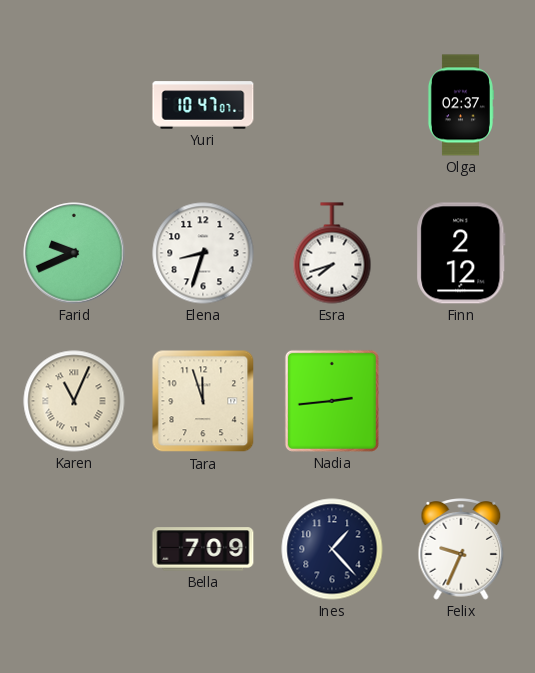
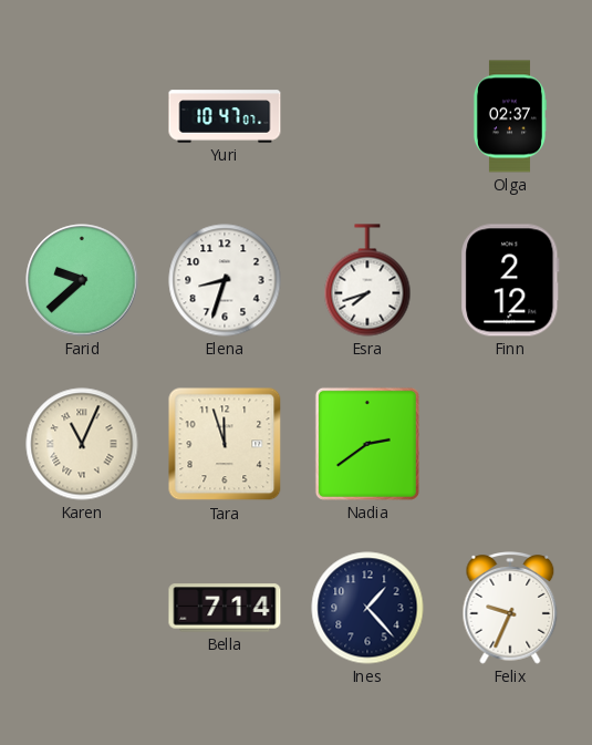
Farid: 9:41 -> 9:38
Nadia: 2:44 -> 2:39
Bella: 7:09 -> 7:14
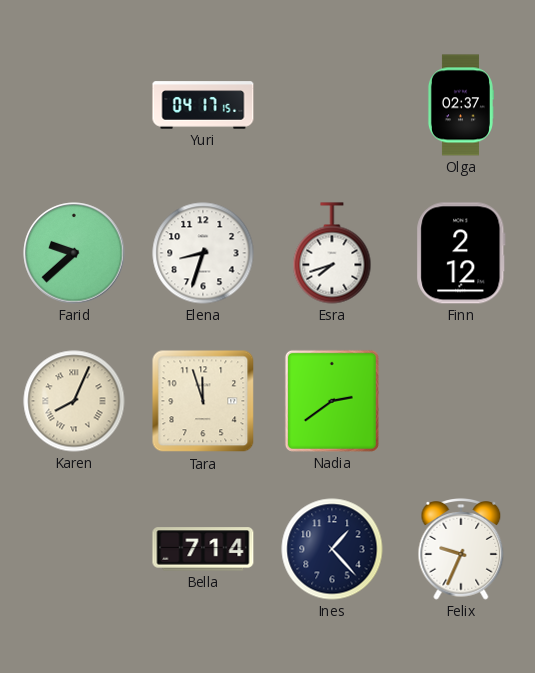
Yuri: 10:47 -> 04:17
Karen: 11:04 -> 8:04
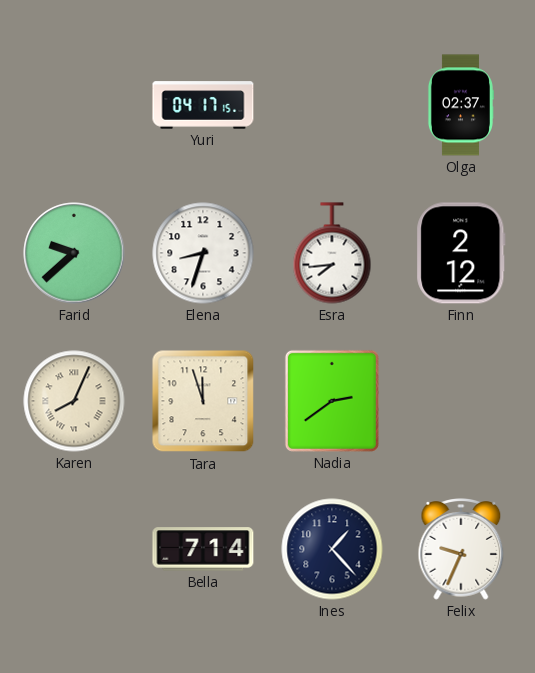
Esra: 7:42 -> 7:44
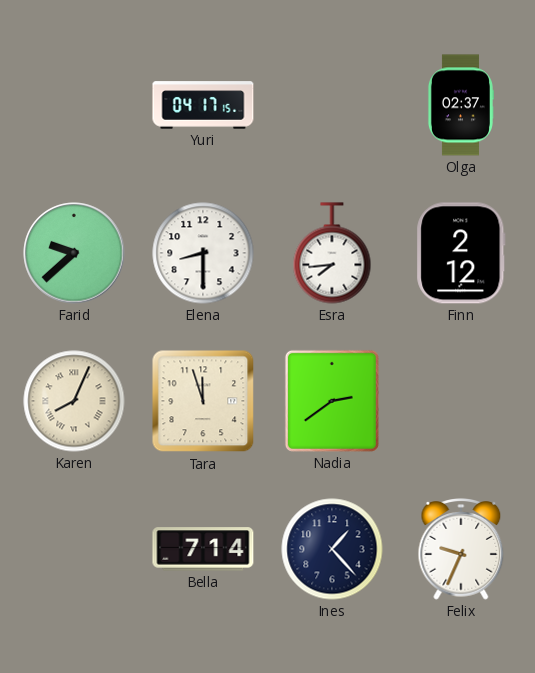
Elena: 8:33 -> 8:30
